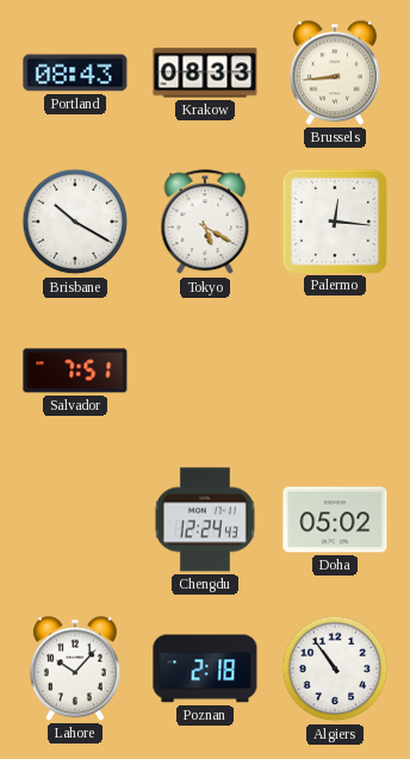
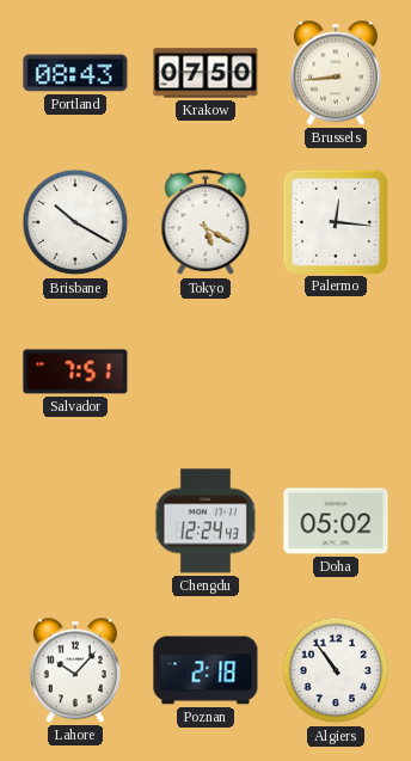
Krakow: 08:33 -> 07:50
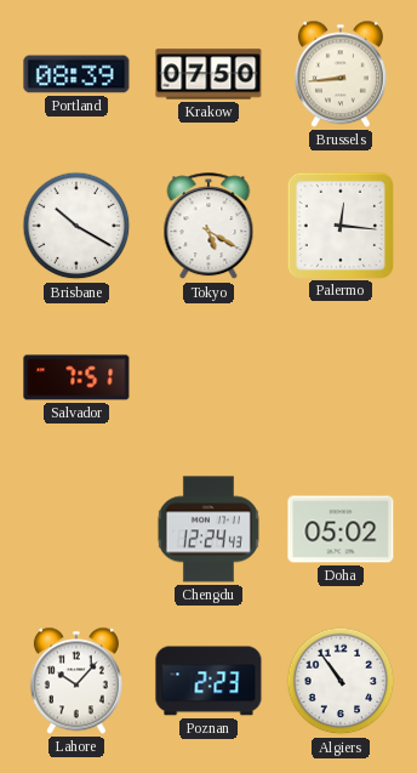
Portland: 08:43 -> 08:39
Poznan: 2:18 -> 2:23
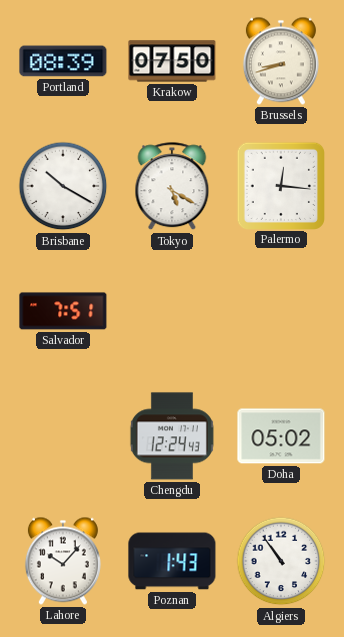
Brussels: 8:44 -> 8:42
Poznan: 2:23 -> 1:43
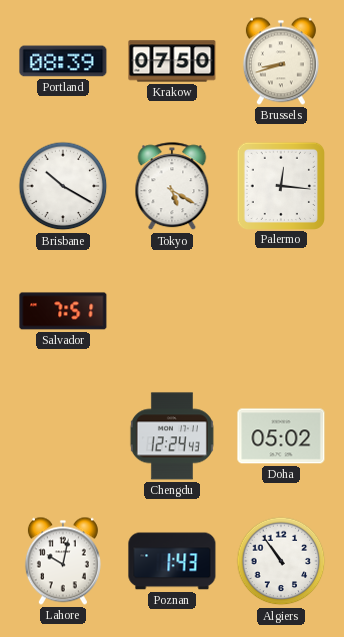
Lahore: 10:07 -> 10:02
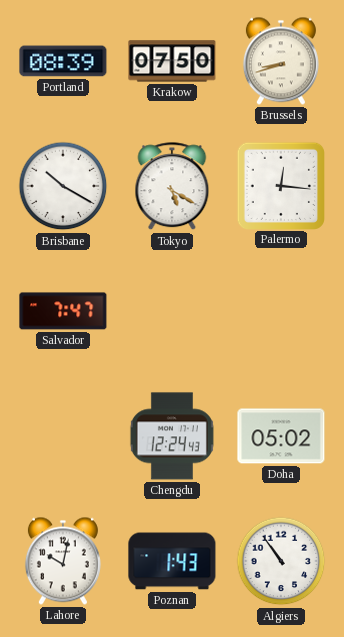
Salvador: 7:51 -> 7:47
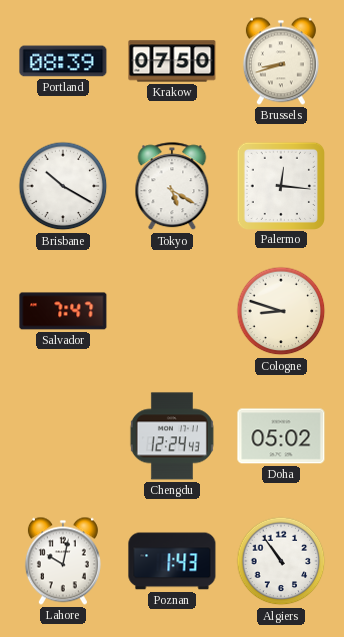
Cologne: none -> 8:48
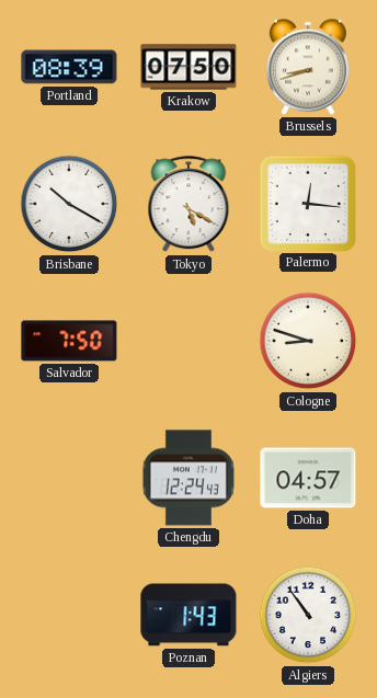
Salvador: 7:47 -> 7:50
Doha: 05:02 -> 04:57
Lahore: 10:02 -> none
